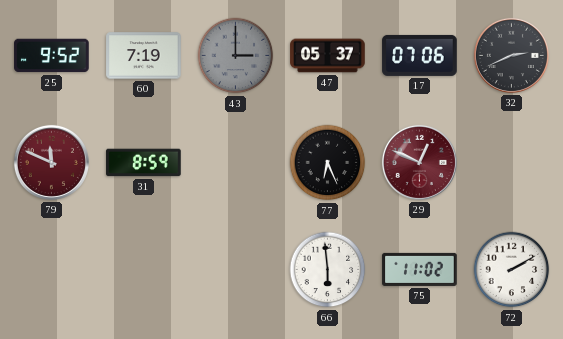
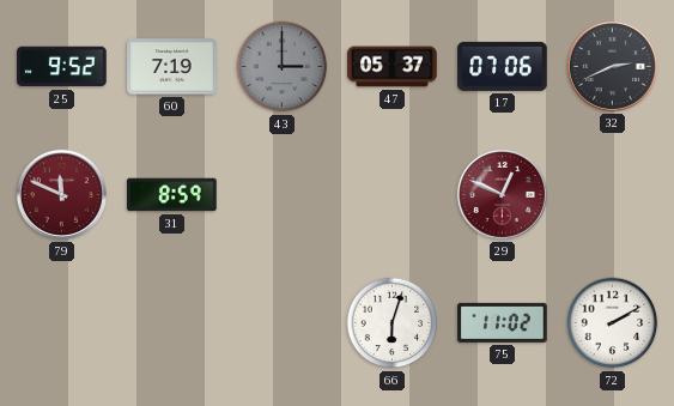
77: 6:26 -> none
66: 5:59 -> 6:03
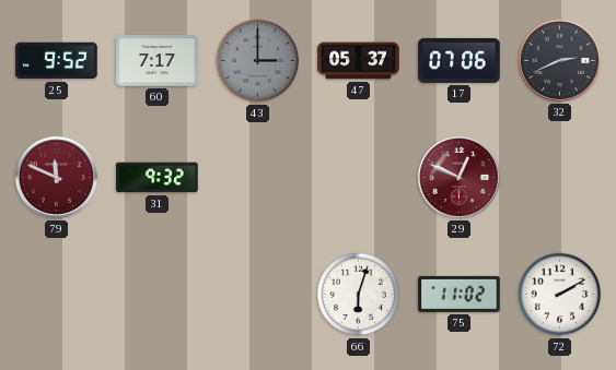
60: 7:19 -> 7:17
31: 8:59 -> 9:32
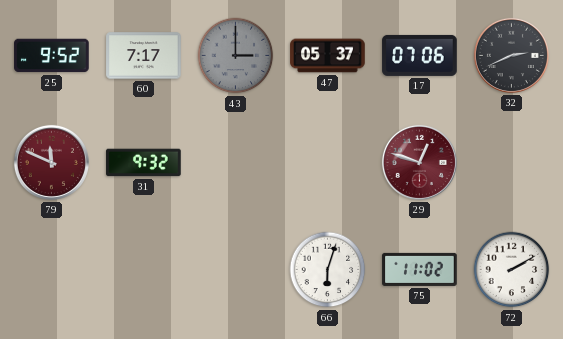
29: 12:49 -> 12:48
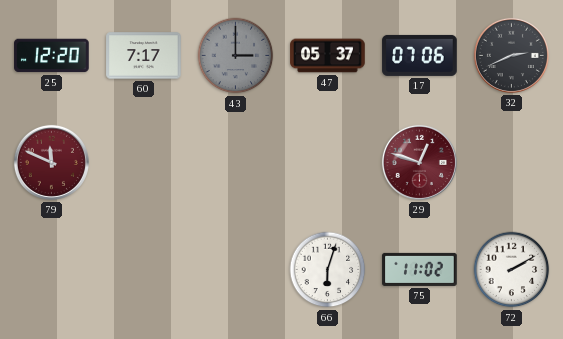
25: 9:52 -> 12:20
31: 9:32 -> none
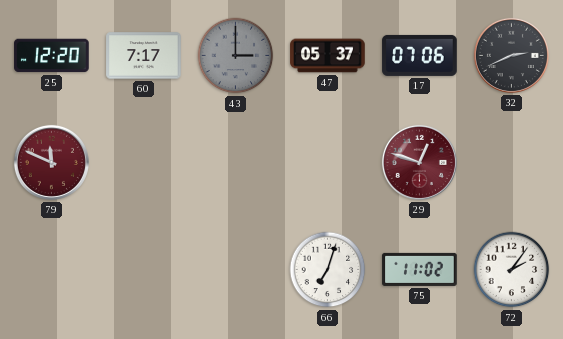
66: 6:03 -> 7:03
72: 2:10 -> 2:06
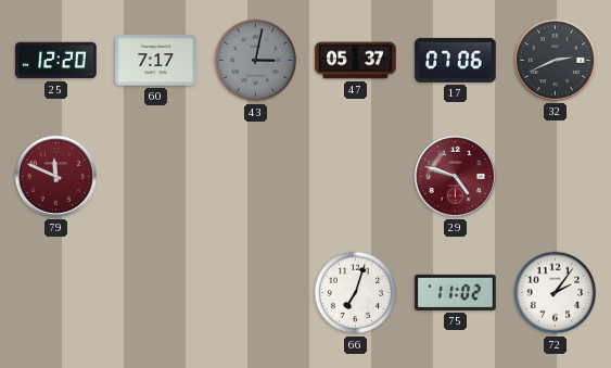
43: 3:00 -> 3:02
29: 12:48 -> 4:48
